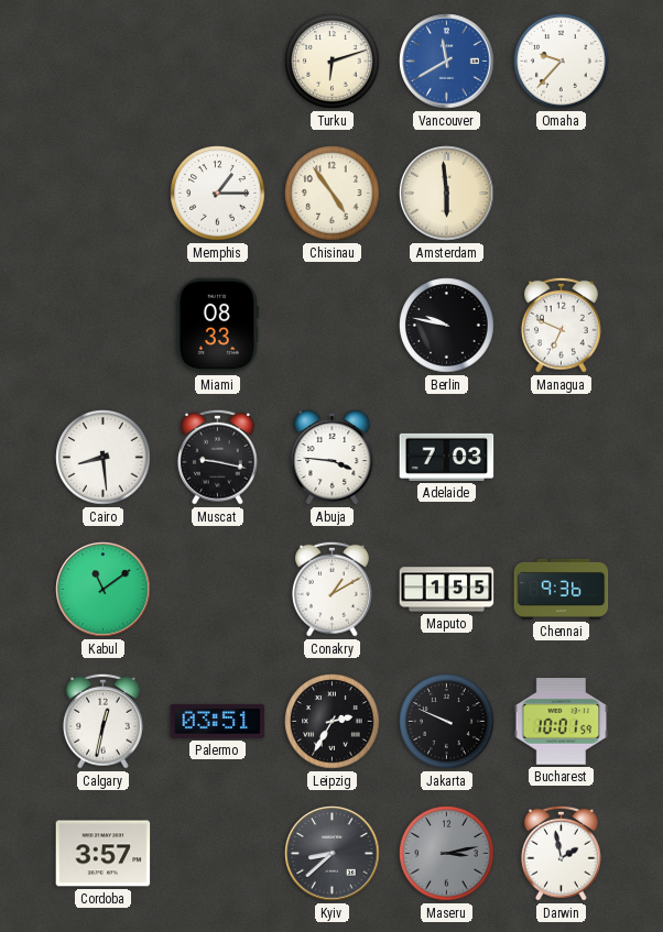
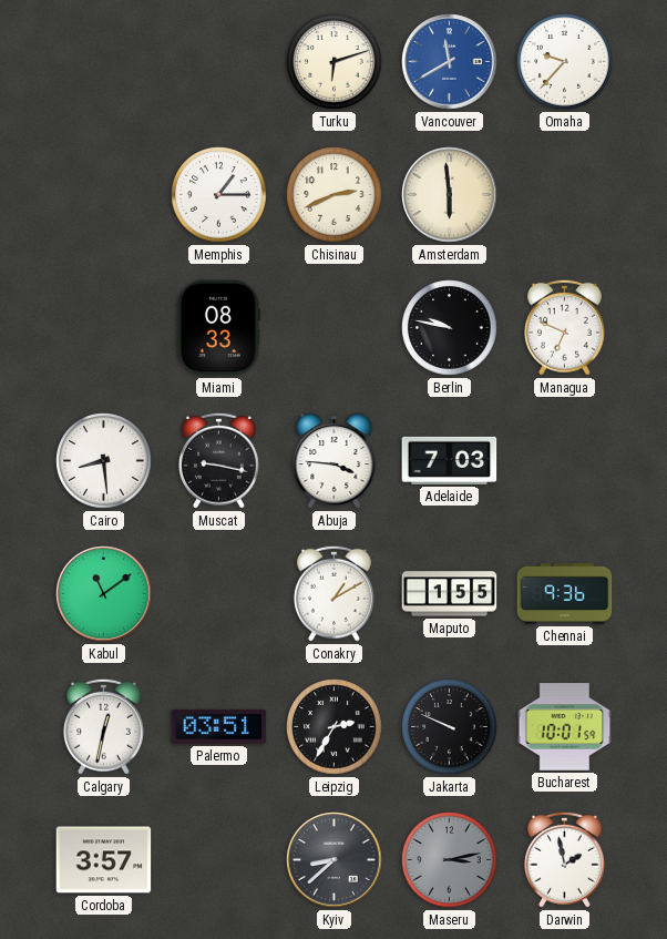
Chisinau: 4:54 -> 2:41
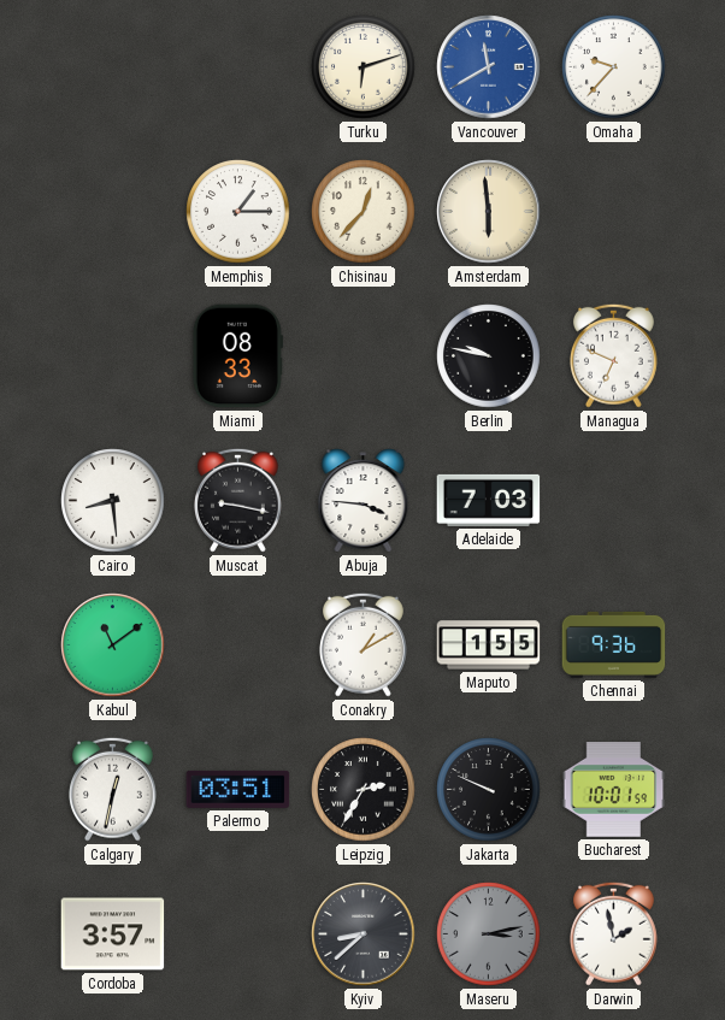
Chisinau: 2:41 -> 12:37
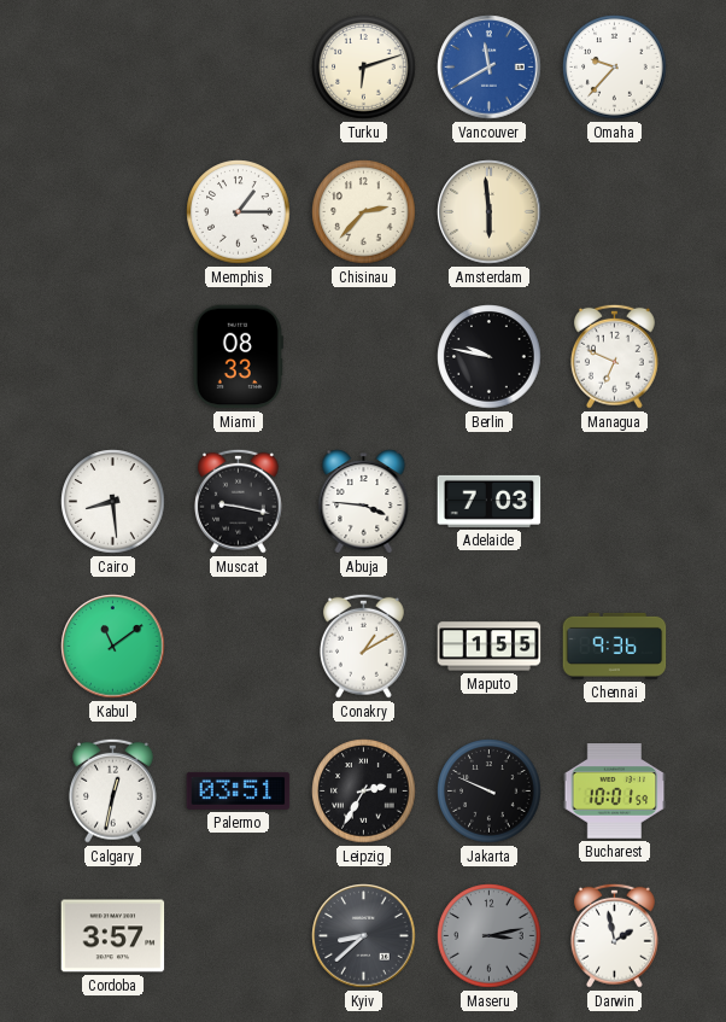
Chisinau: 12:37 -> 2:37
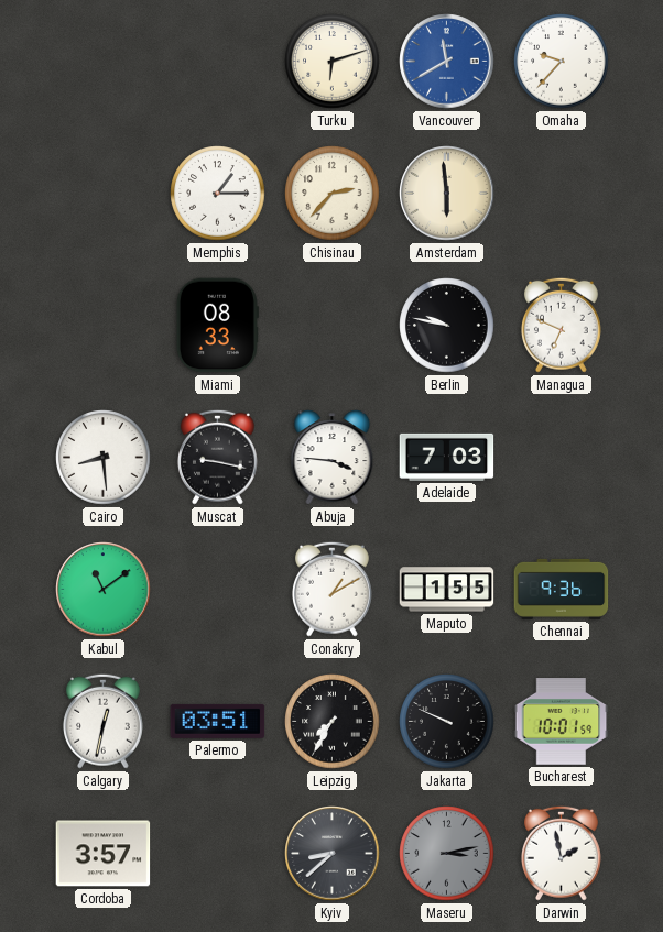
Leipzig: 2:35 -> 7:35
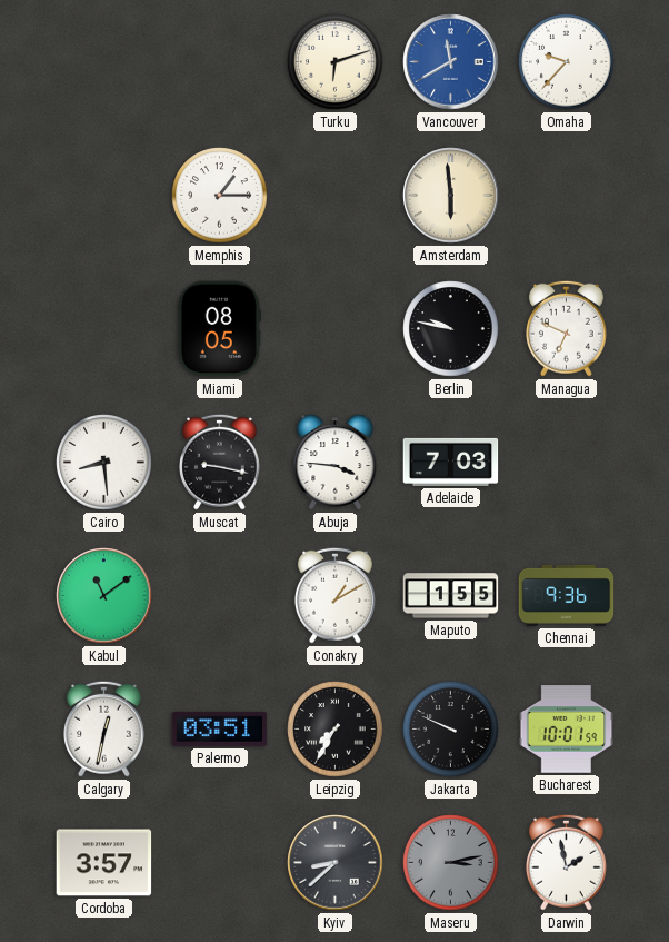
Chisinau: 2:37 -> none
Miami: 08:33 -> 08:05
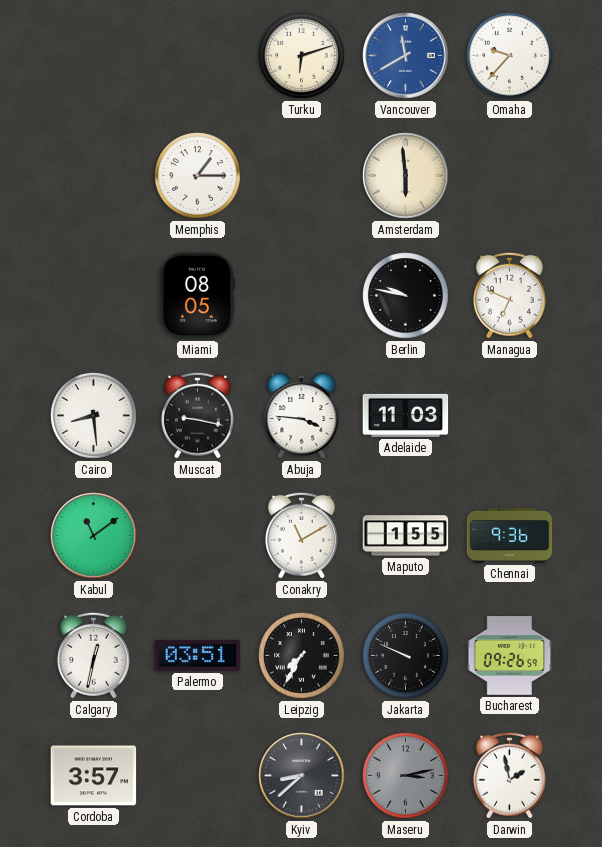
Adelaide: 7:03 -> 11:03
Conakry: 1:10 -> 11:10
Bucharest: 10:01 -> 09:26
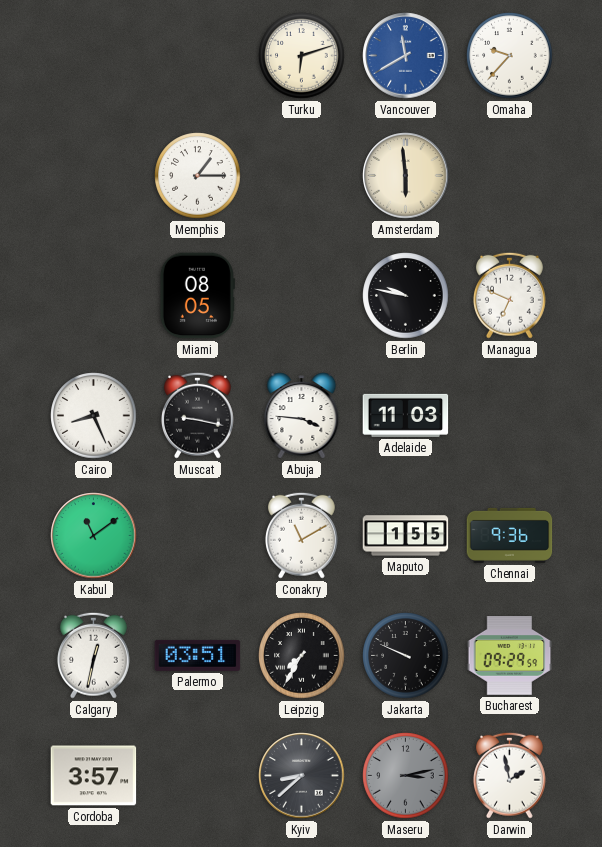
Cairo: 8:29 -> 8:26
Bucharest: 09:26 -> 09:29
